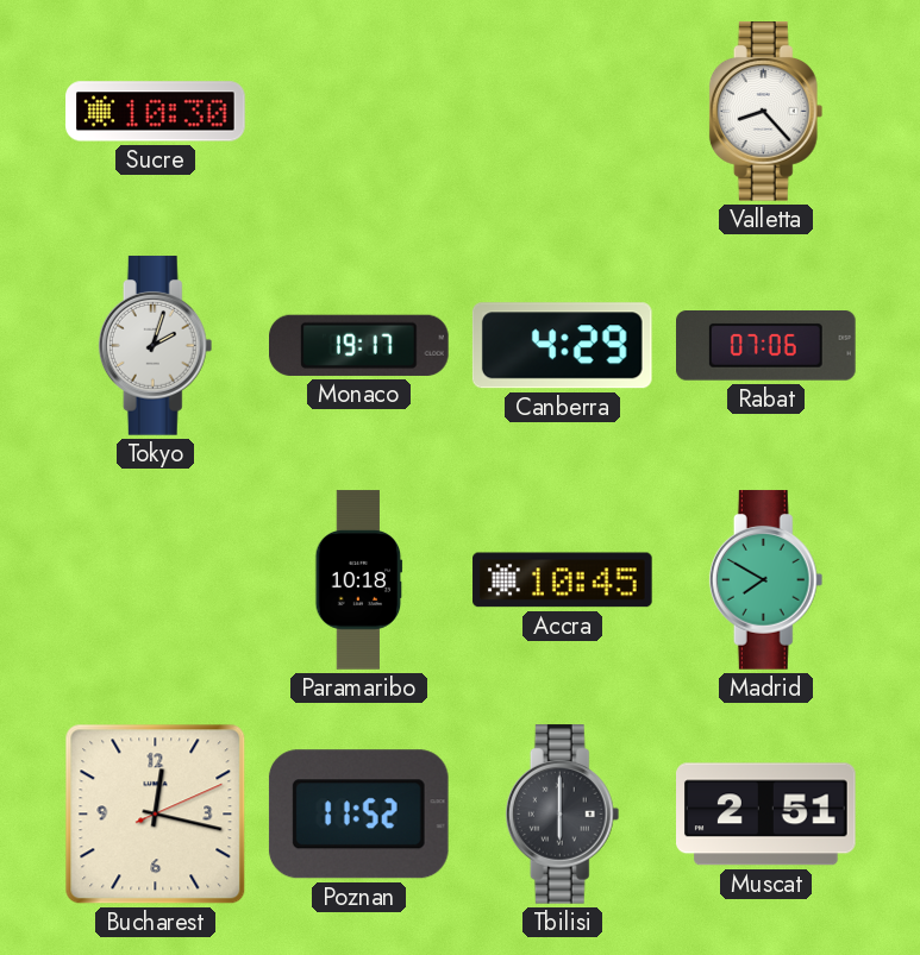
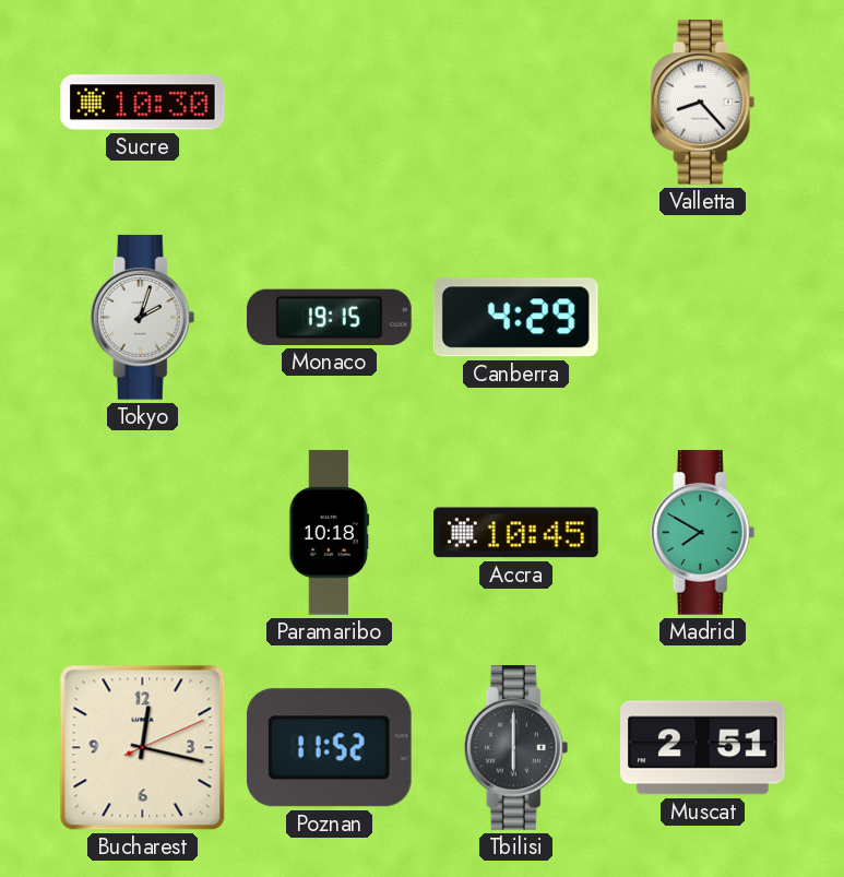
Monaco: 19:17 -> 19:15
Rabat: 07:06 -> none
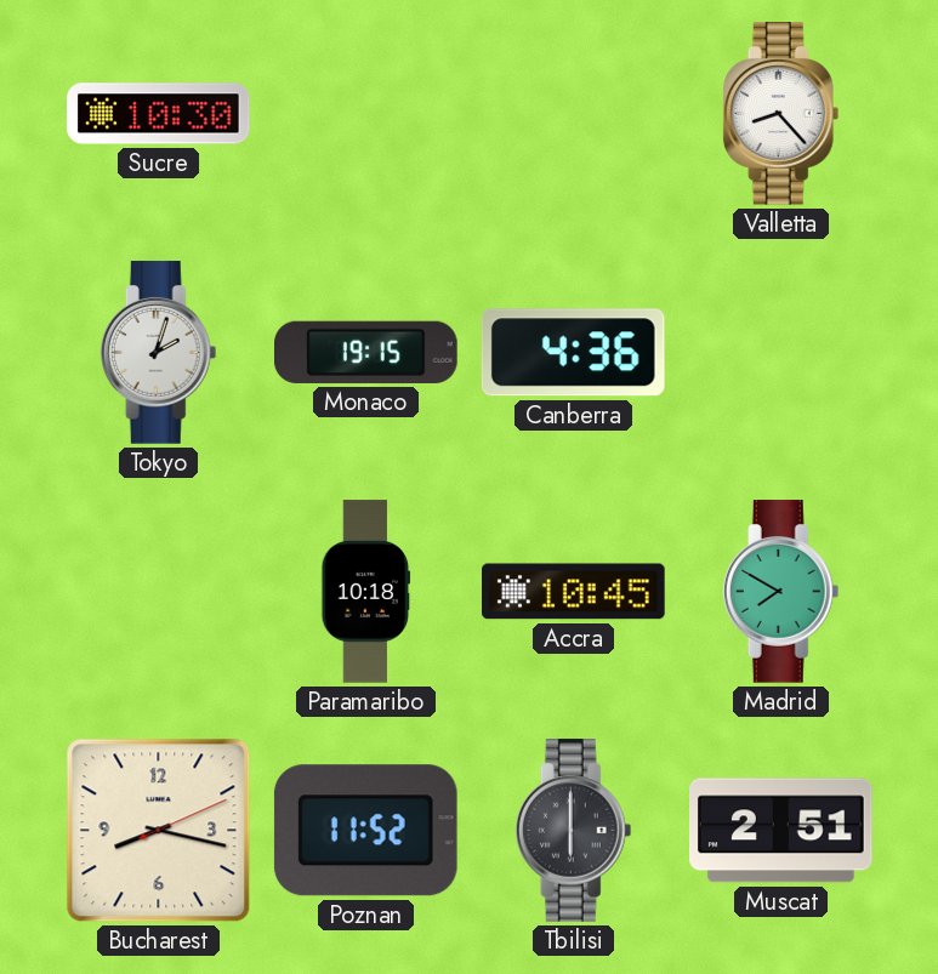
Canberra: 4:29 -> 4:36
Bucharest: 12:17 -> 8:17
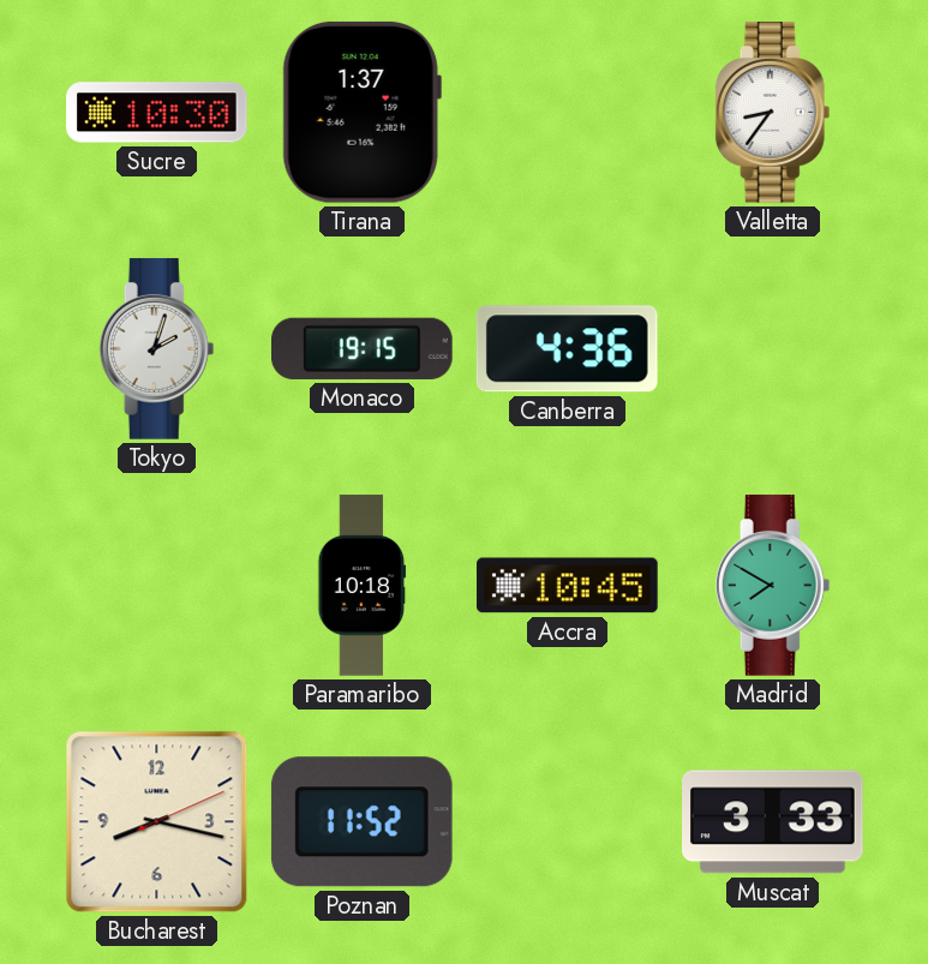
Tirana: none -> 1:37
Valletta: 8:23 -> 8:36
Tbilisi: 6:00 -> none
Muscat: 2:51 -> 3:33
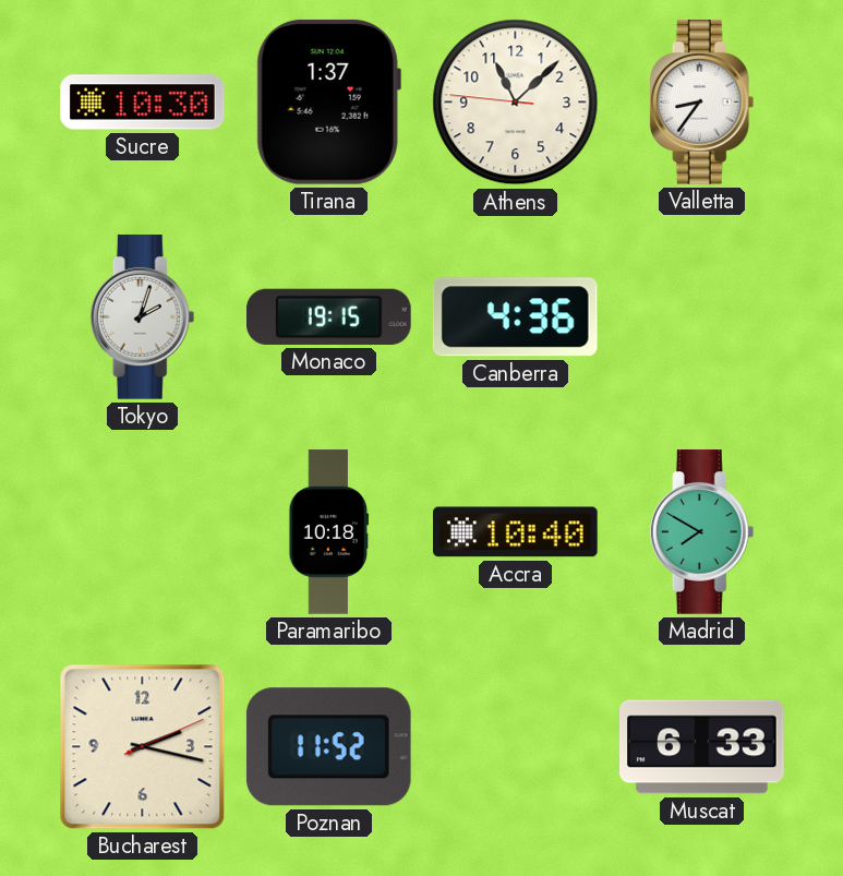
Athens: none -> 11:07
Accra: 10:45 -> 10:40
Bucharest: 8:17 -> 2:17
Muscat: 3:33 -> 6:33
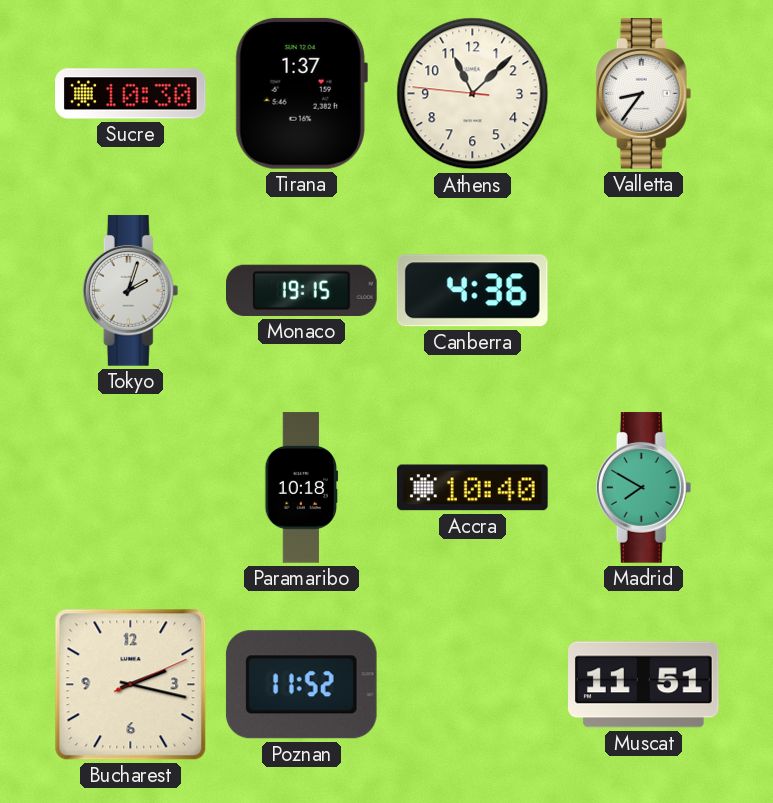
Muscat: 6:33 -> 11:51
